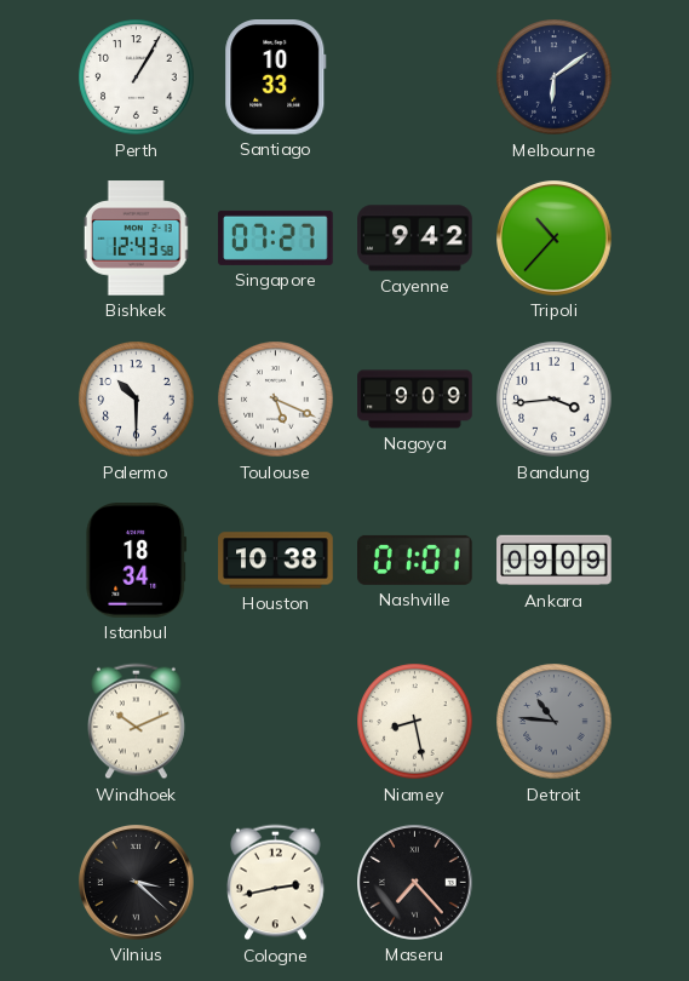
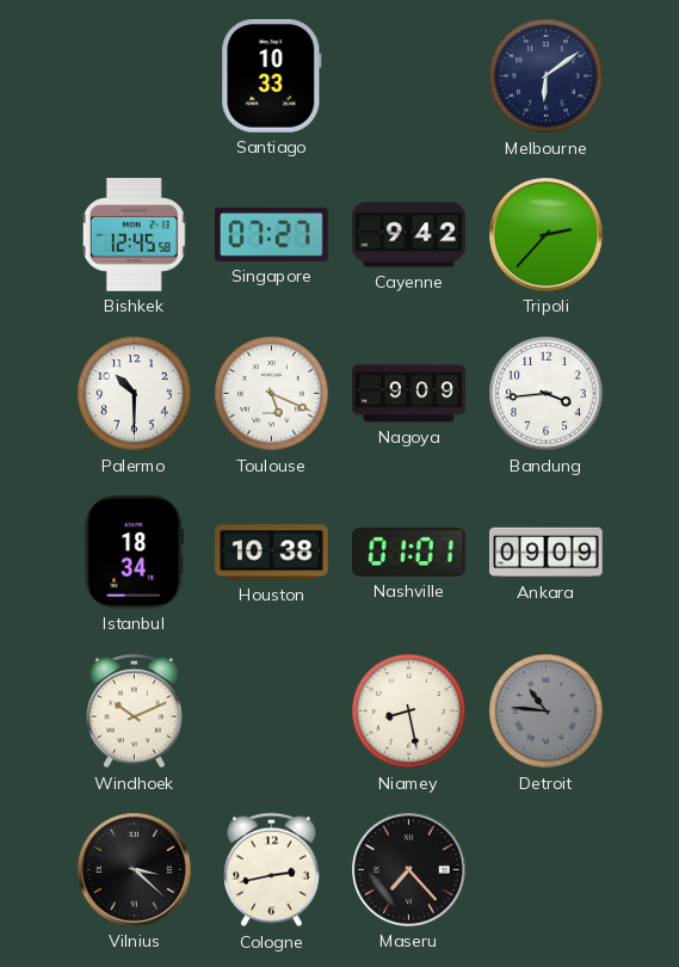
Perth: 1:05 -> none
Bishkek: 12:43 -> 12:45
Tripoli: 10:37 -> 2:37
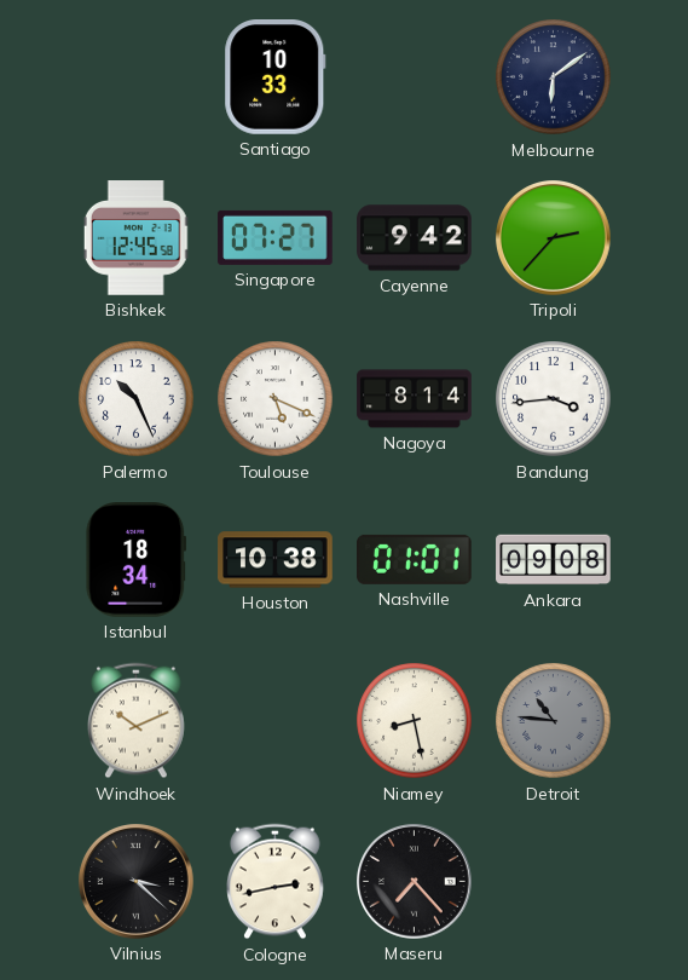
Palermo: 10:30 -> 10:26
Nagoya: 9:09 -> 8:14
Ankara: 09:09 -> 09:08
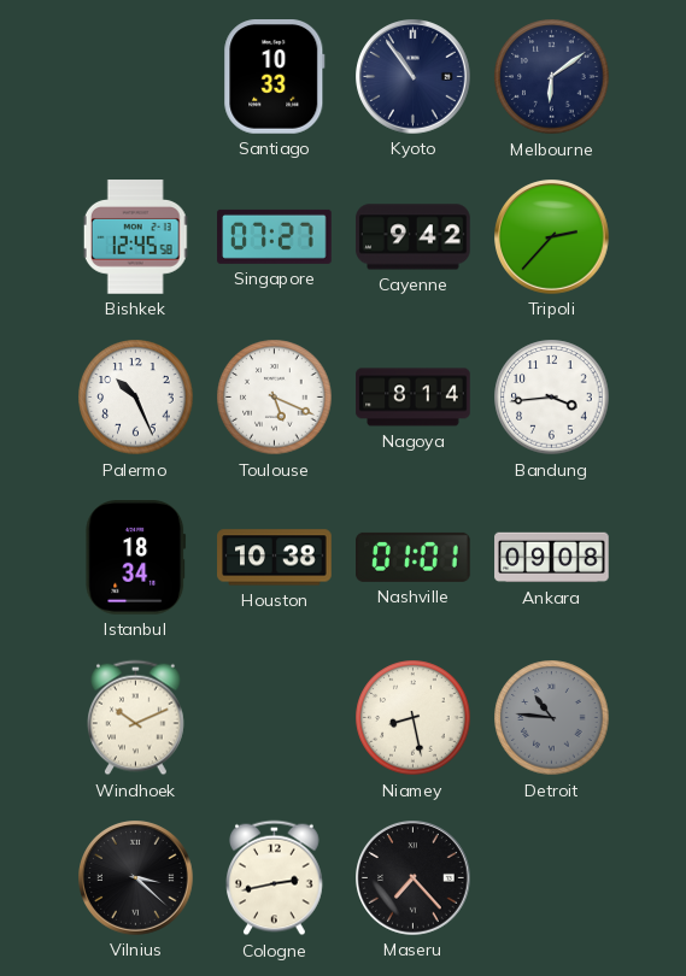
Kyoto: none -> 10:54
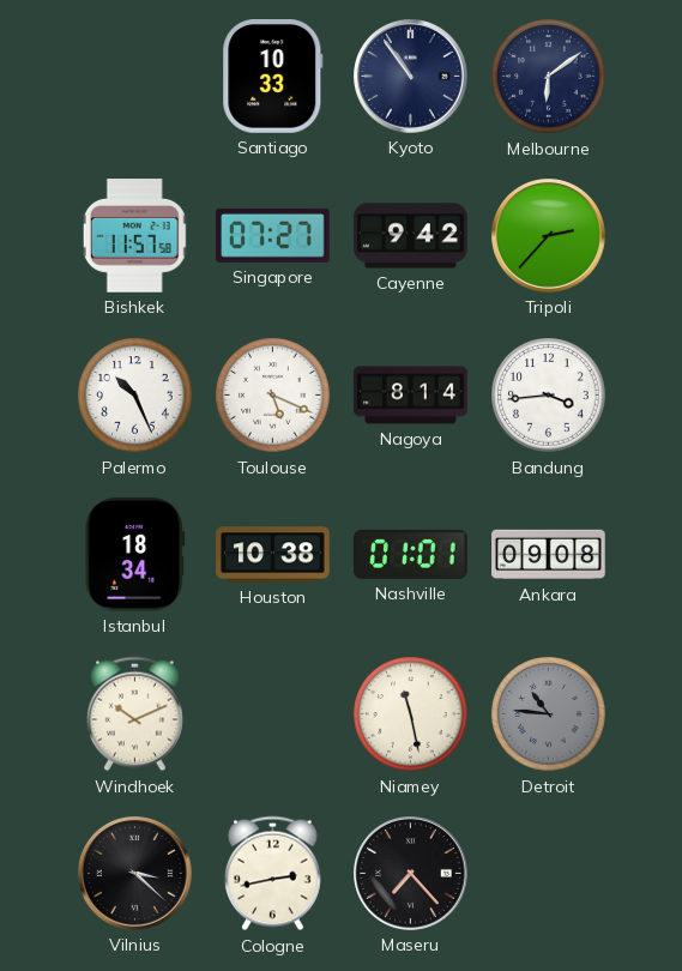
Bishkek: 12:45 -> 11:57
Niamey: 8:28 -> 11:28
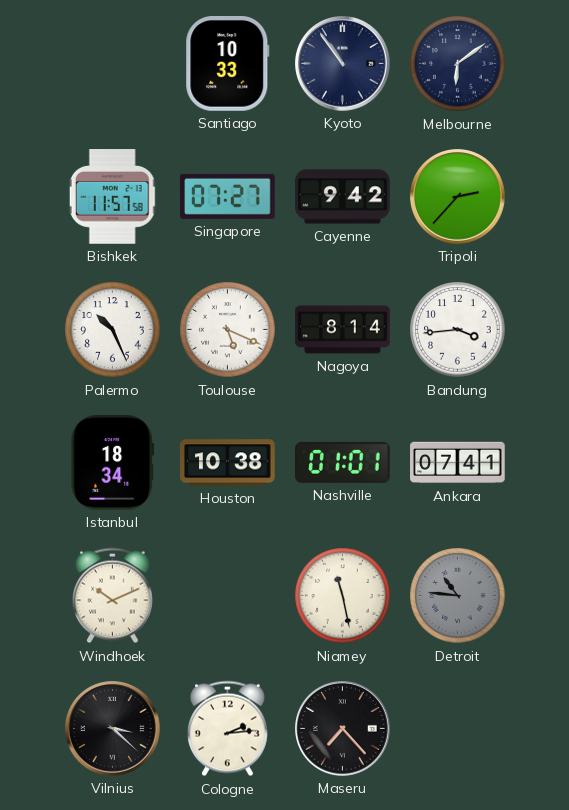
Ankara: 09:08 -> 07:41
Cologne: 2:43 -> 2:14
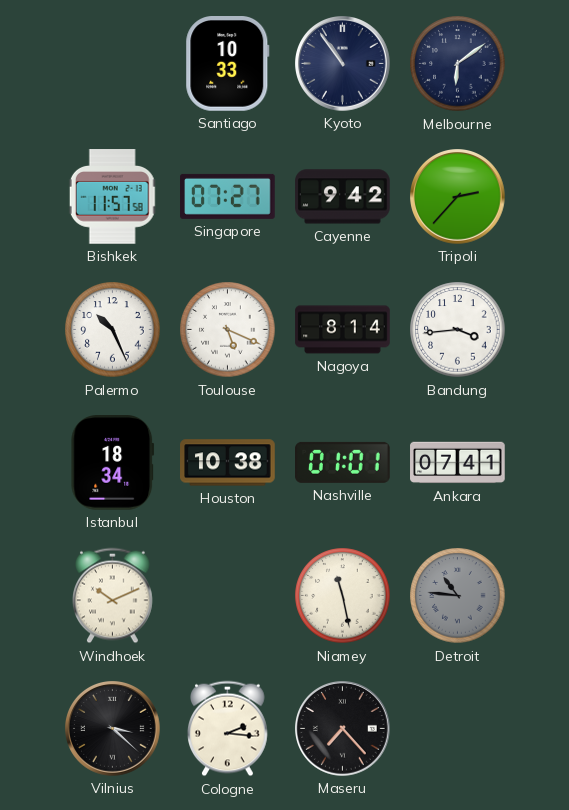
Cologne: 2:14 -> 2:16
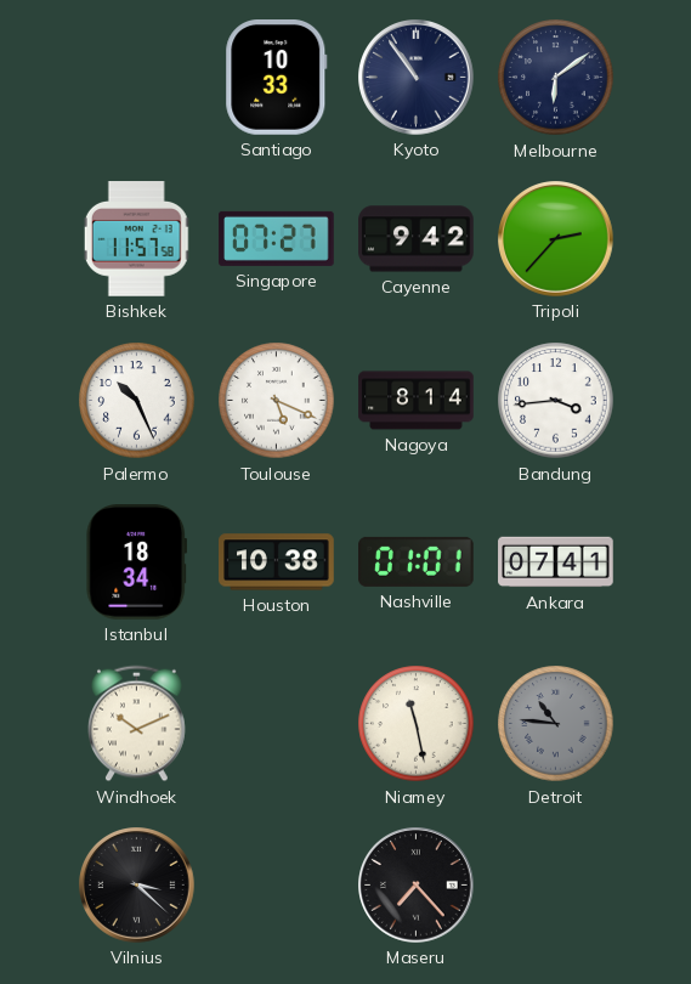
Cologne: 2:16 -> none
